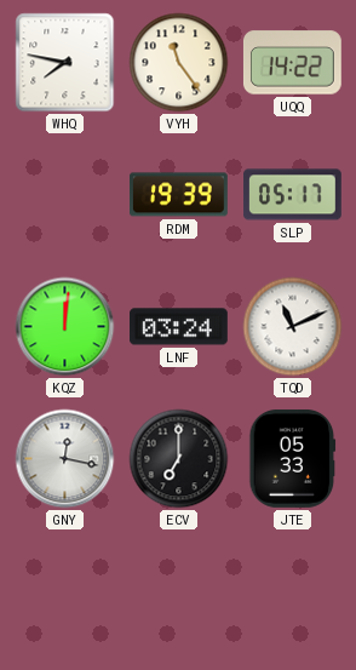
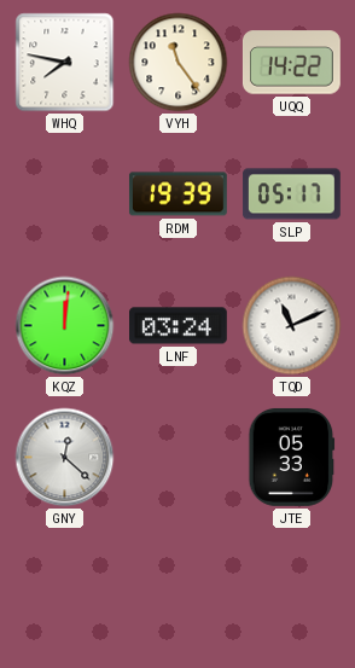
GNY: 12:17 -> 12:22
ECV: 7:00 -> none
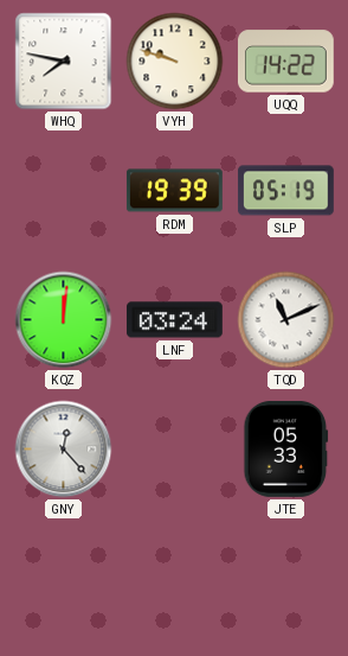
VYH: 11:24 -> 9:48
SLP: 05:17 -> 05:19
GNY: 12:22 -> 12:23
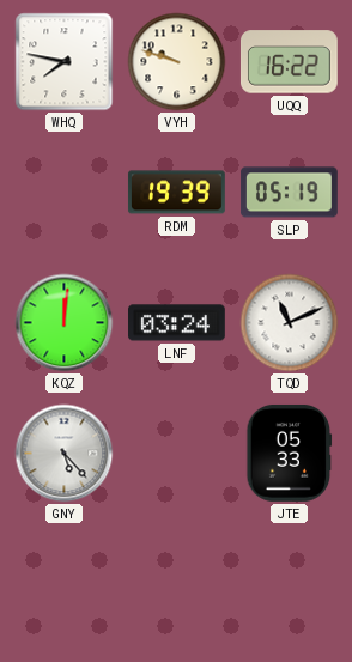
UQQ: 14:22 -> 16:22
GNY: 12:23 -> 5:23
